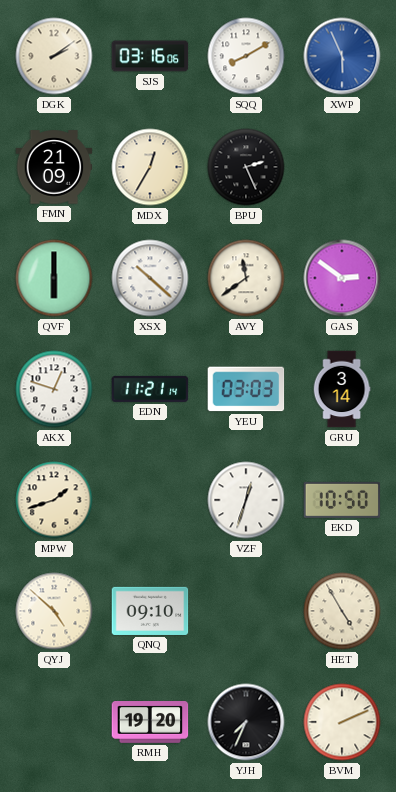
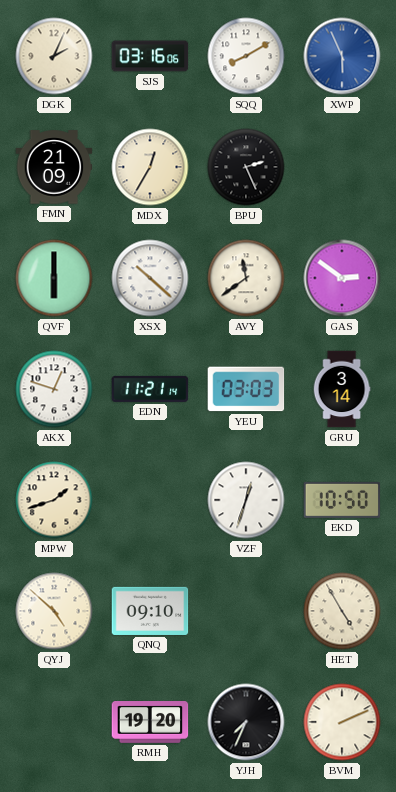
DGK: 2:09 -> 2:04
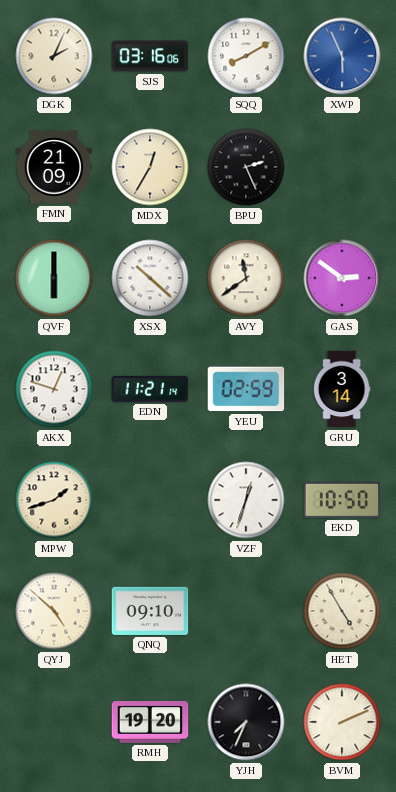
YEU: 03:03 -> 02:59
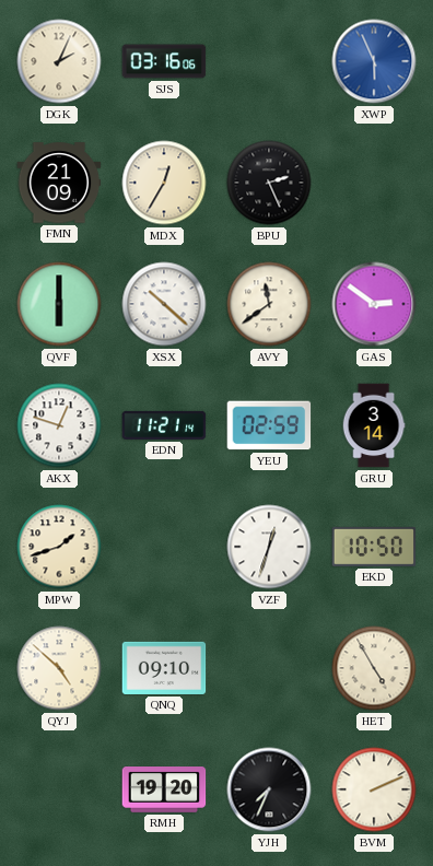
SQQ: 8:10 -> none
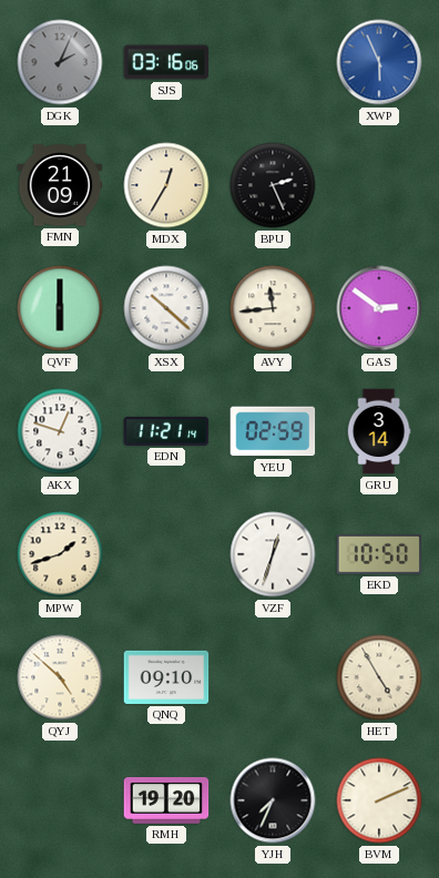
DGK dial: cream -> grey
AVY: 11:39 -> 11:44
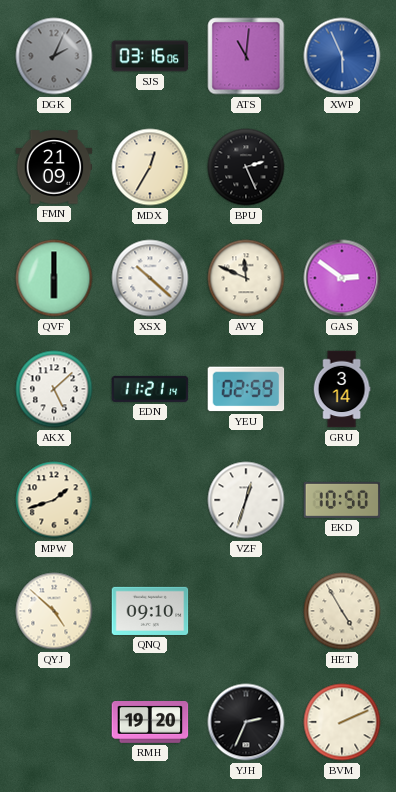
ATS: none -> 11:01
AVY: 11:44 -> 11:49
AKX: 12:48 -> 5:08
YJH: 7:34 -> 2:34
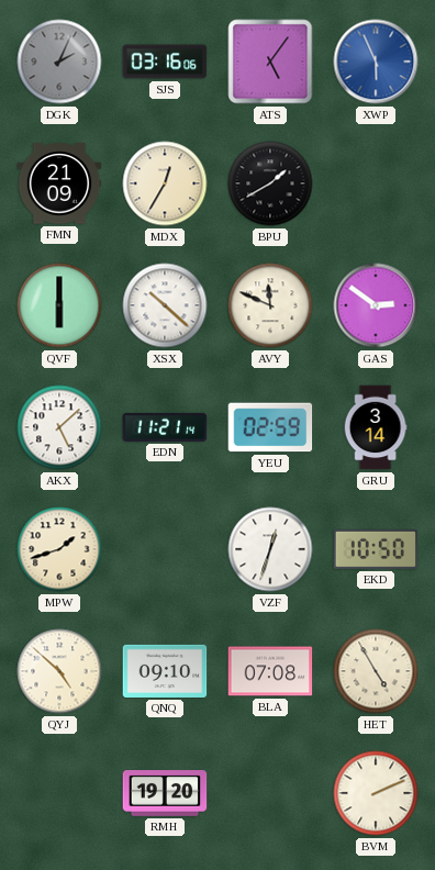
ATS: 11:01 -> 5:06
BPU: 2:26 -> 1:40
BLA: none -> 07:08
YJH: 2:34 -> none
